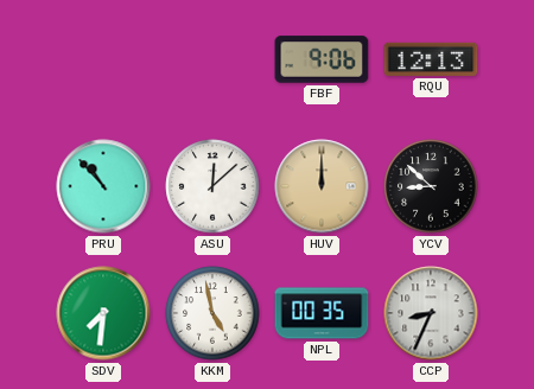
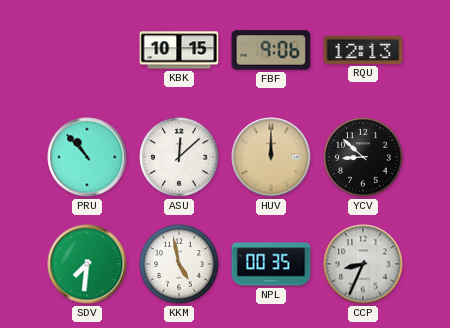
KBK: none -> 10:15
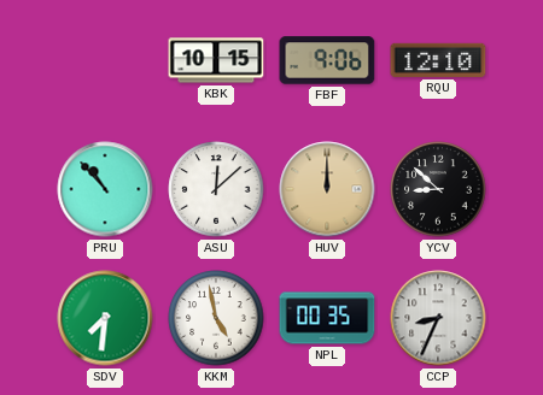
RQU: 12:13 -> 12:10
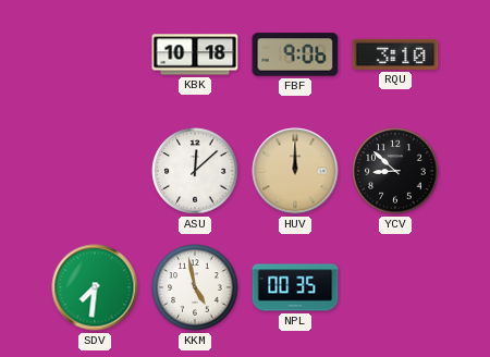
KBK: 10:15 -> 10:18
RQU: 12:10 -> 3:10
PRU: 10:53 -> none
CCP: 8:34 -> none
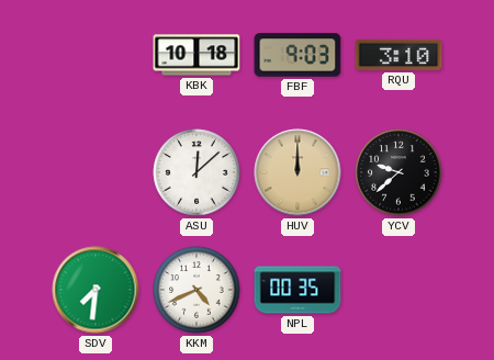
FBF: 9:06 -> 9:03
YCV: 8:52 -> 9:38
KKM: 4:58 -> 4:41
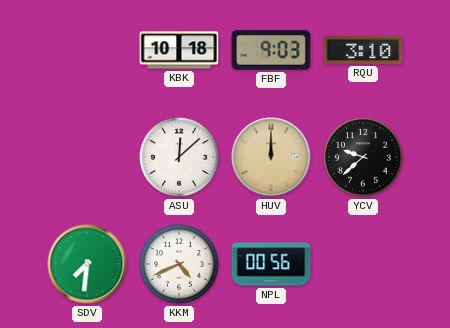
NPL: 00:35 -> 00:56
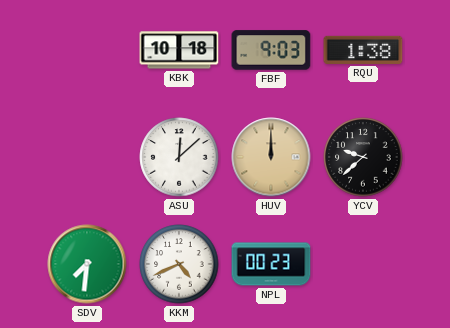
RQU: 3:10 -> 1:38
NPL: 00:56 -> 00:23
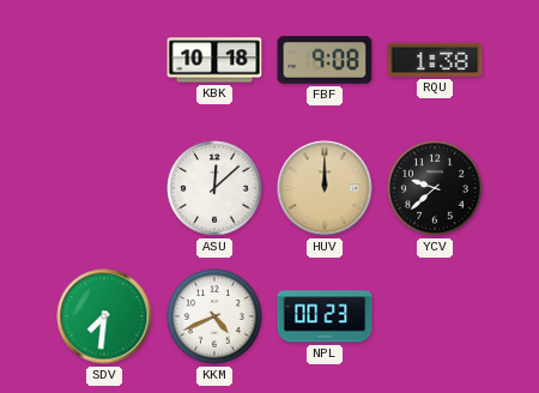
FBF: 9:03 -> 9:08
